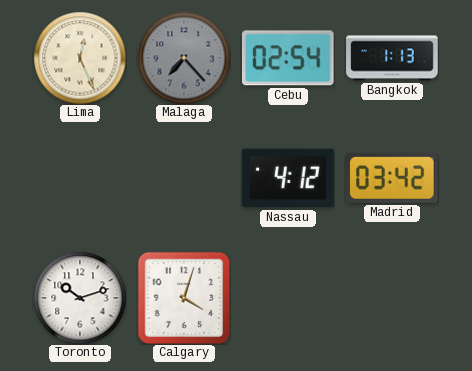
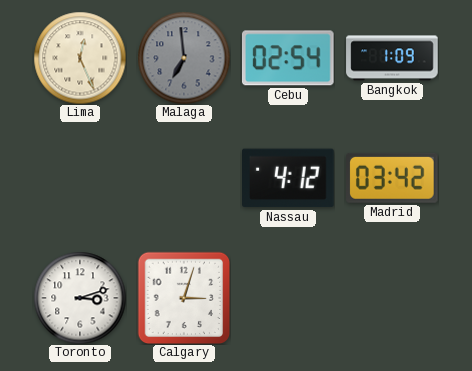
Malaga: 7:23 -> 6:59
Bangkok: 1:13 -> 1:09
Toronto: 10:12 -> 3:12
Calgary: 4:03 -> 3:03
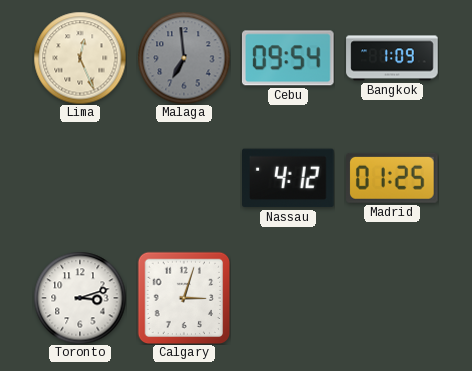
Cebu: 02:54 -> 09:54
Madrid: 03:42 -> 01:25
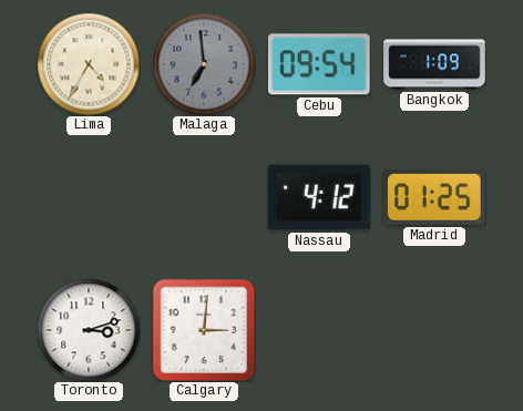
Lima: 12:26 -> 4:35
Calgary: 3:03 -> 3:01
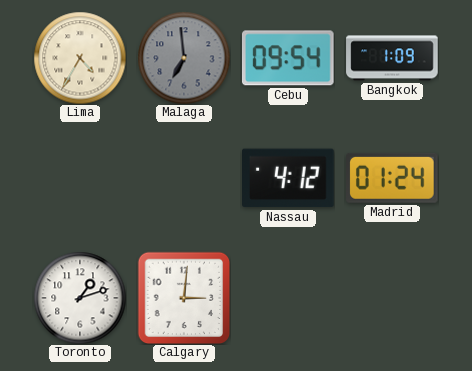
Madrid: 01:25 -> 01:24
Toronto: 3:12 -> 1:12
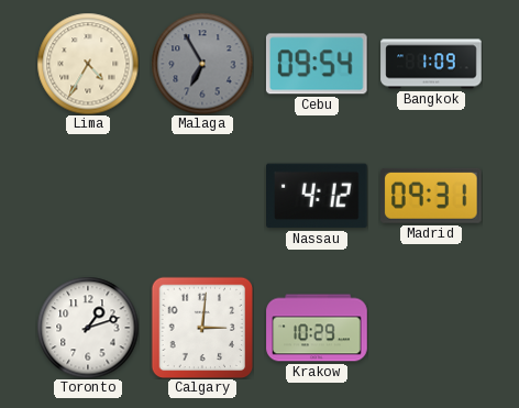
Malaga: 6:59 -> 6:55
Madrid: 01:24 -> 09:31
Krakow: none -> 10:29
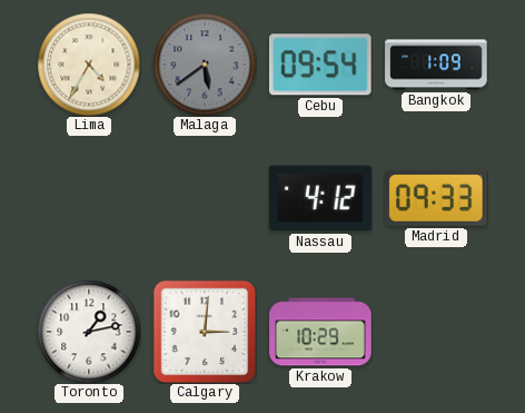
Malaga: 6:55 -> 5:39
Madrid: 09:31 -> 09:33
Toronto: 1:12 -> 1:13
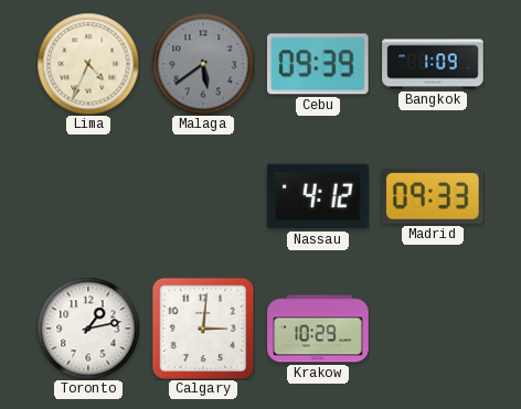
Lima: 4:35 -> 4:34
Cebu: 09:54 -> 09:39
